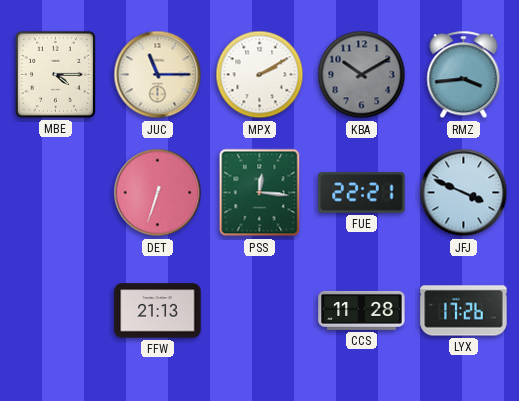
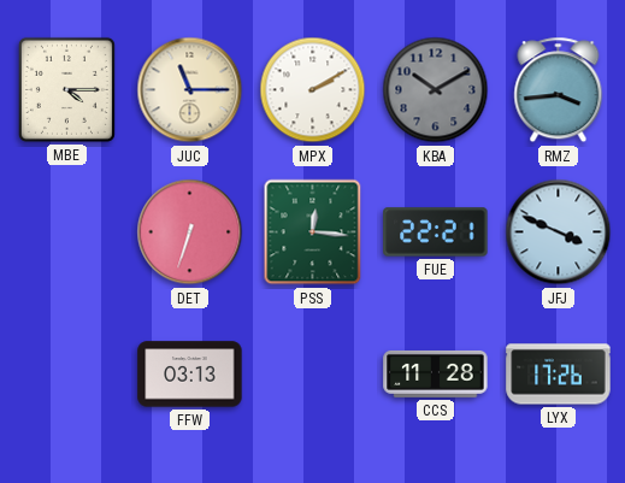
FFW: 21:13 -> 03:13
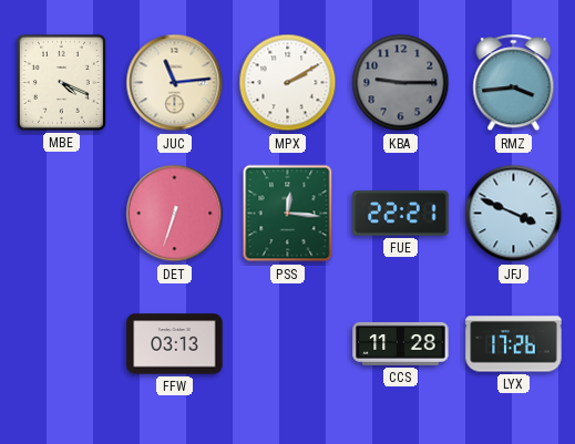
MBE: 4:15 -> 4:19
JUC: 11:15 -> 11:14
KBA: 10:10 -> 9:15
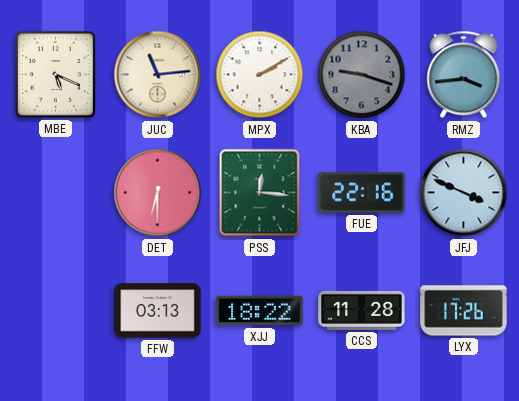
MBE: 4:19 -> 5:19
KBA: 9:15 -> 9:18
DET: 6:33 -> 6:30
FUE: 22:21 -> 22:16
XJJ: none -> 18:22
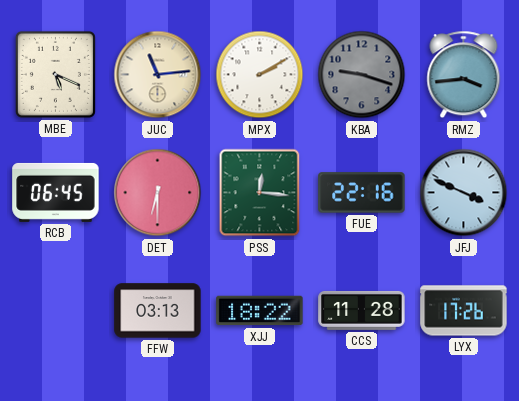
RCB: none -> 06:45
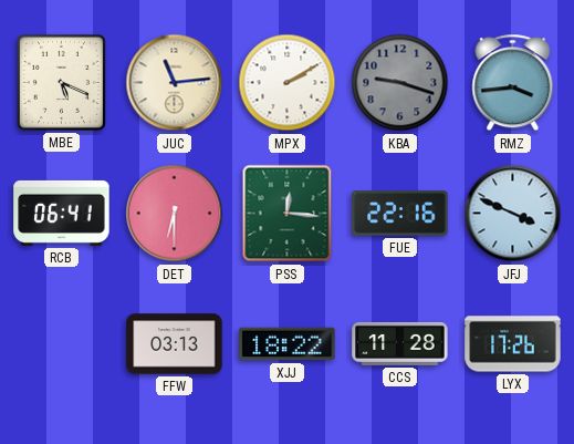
RCB: 06:45 -> 06:41
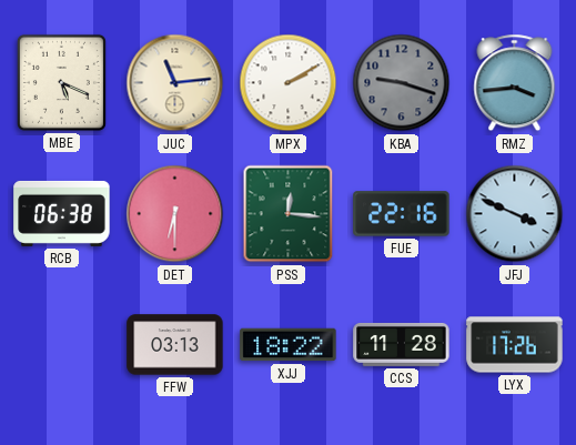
RCB: 06:41 -> 06:38
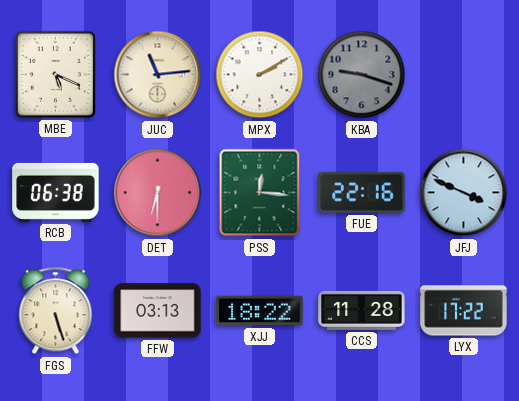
RMZ: 3:44 -> none
FGS: none -> 5:27
LYX: 17:26 -> 17:22
